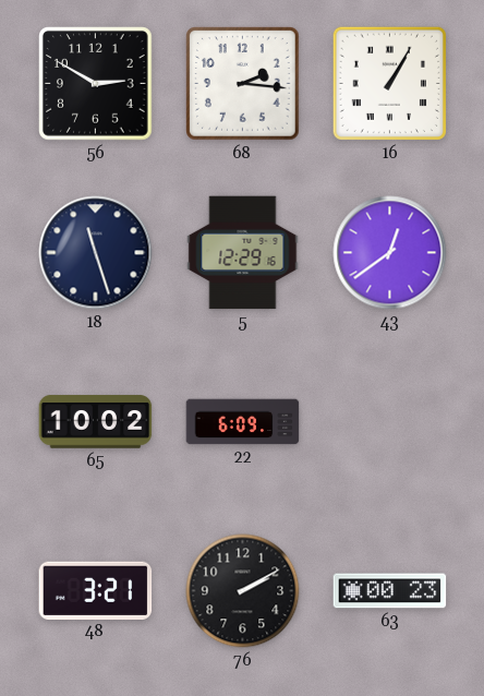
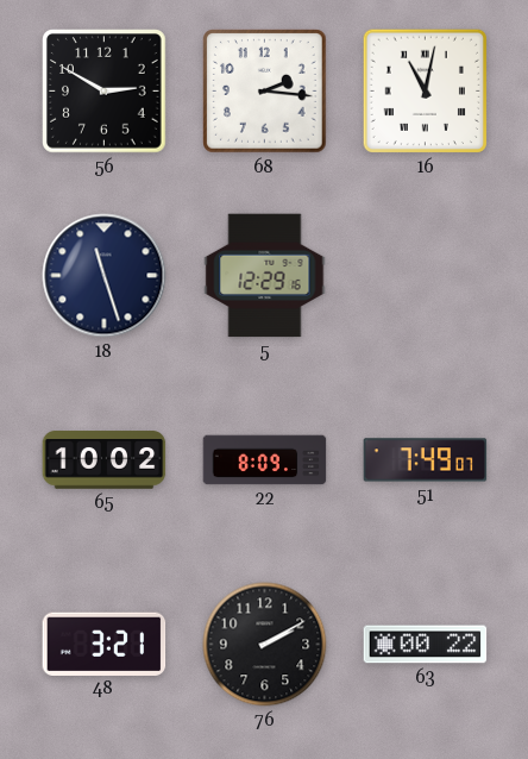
16: 1:05 -> 11:02
43: 12:39 -> none
22: 6:09 -> 8:09
51: none -> 7:49
63: 00:23 -> 00:22
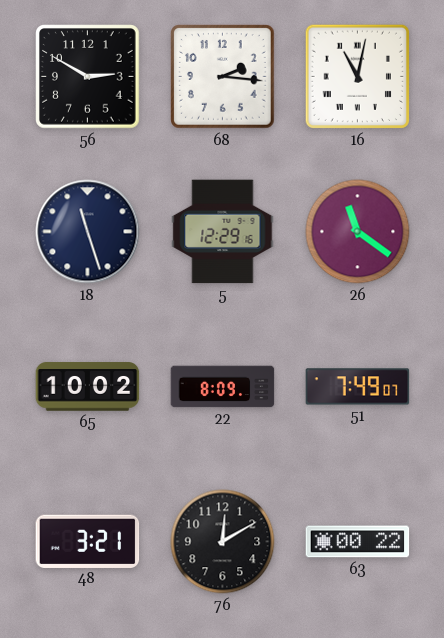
26: none -> 11:21
76: 2:10 -> 12:10
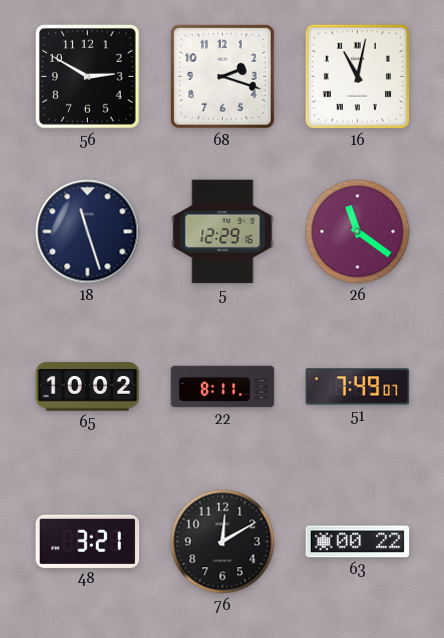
68: 2:16 -> 2:18
22: 8:09 -> 8:11
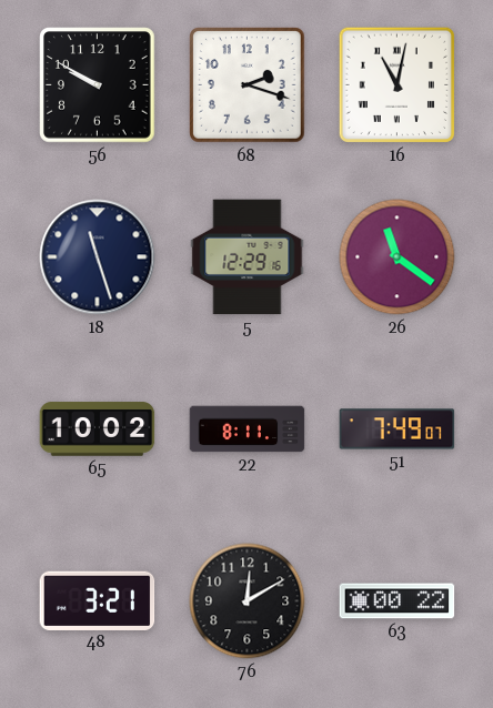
56: 2:50 -> 9:50
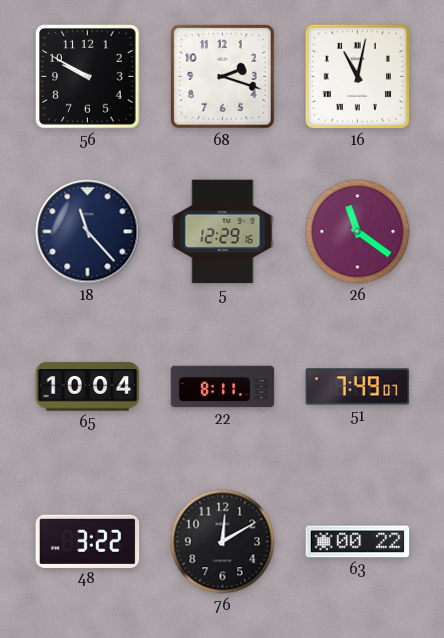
18: 11:27 -> 11:23
65: 10:02 -> 10:04
48: 3:21 -> 3:22
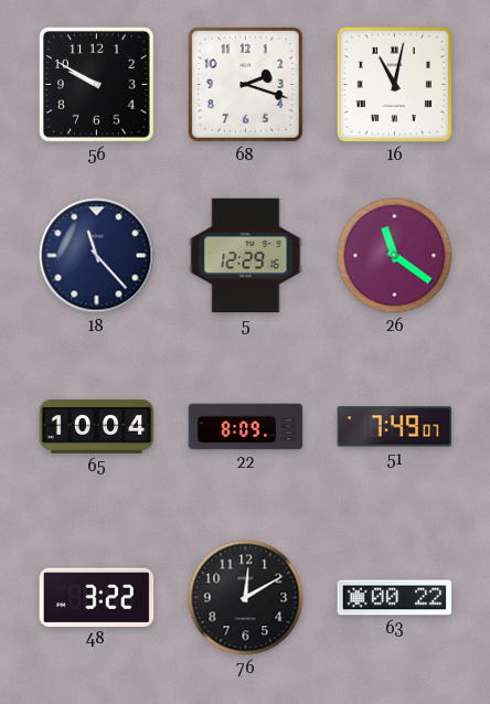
22: 8:11 -> 8:09
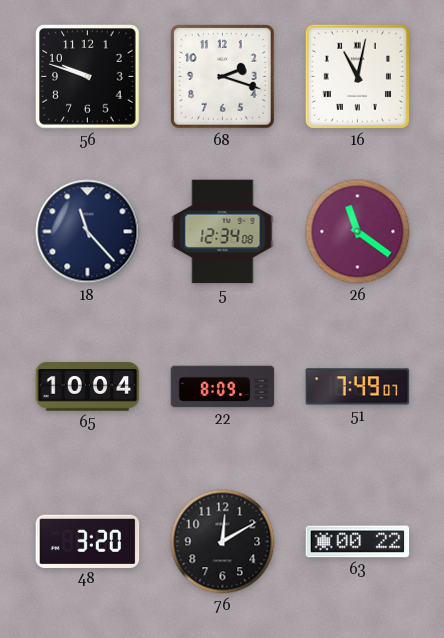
56: 9:50 -> 9:48
5: 12:29 -> 12:34
48: 3:22 -> 3:20
